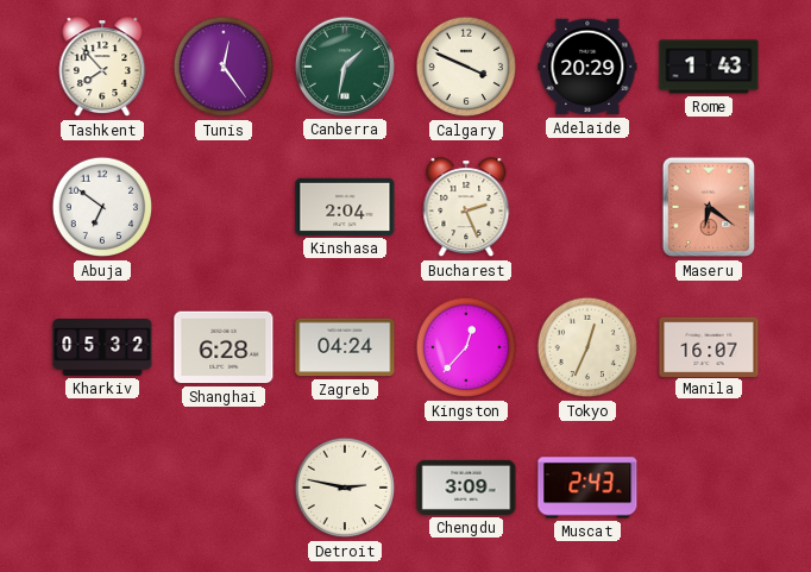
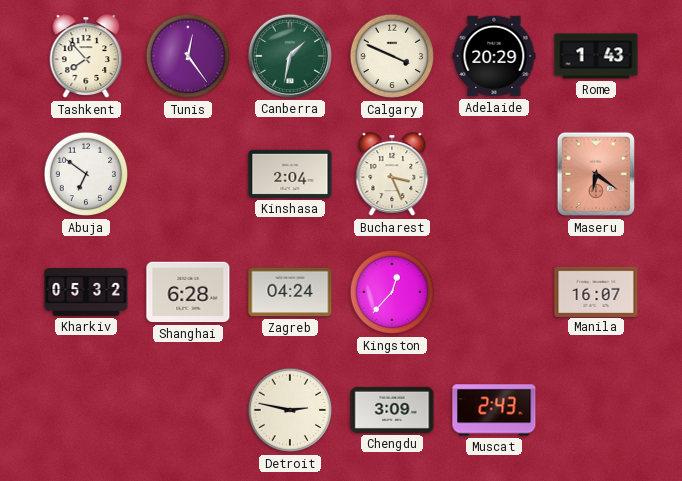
Bucharest: 2:26 -> 3:26
Tokyo: 12:34 -> none
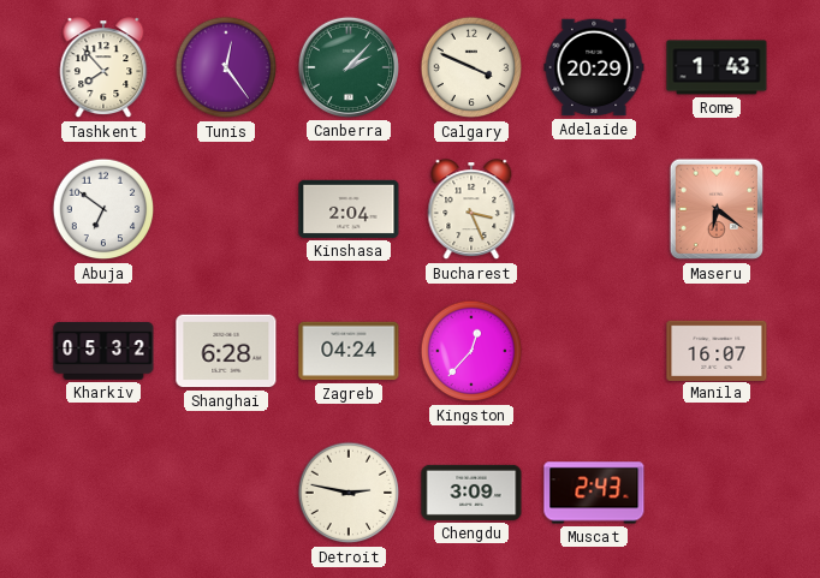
Canberra: 1:32 -> 2:07
